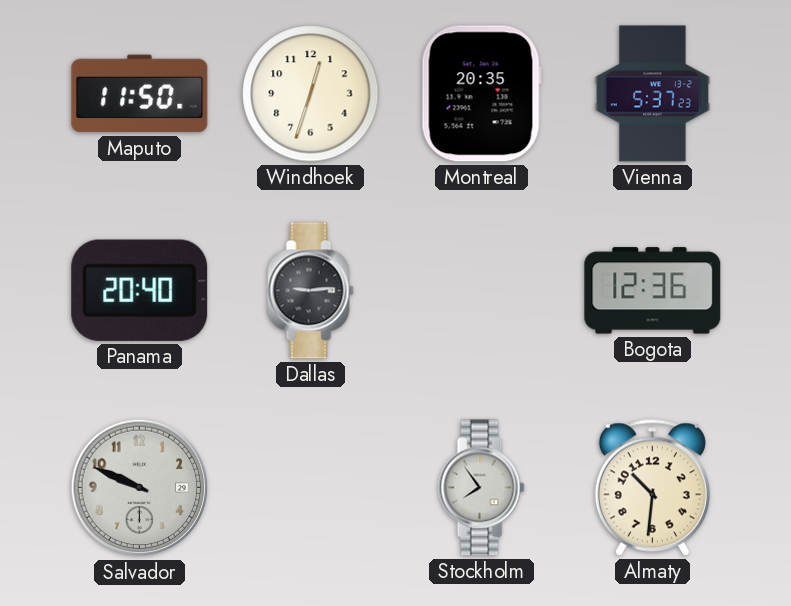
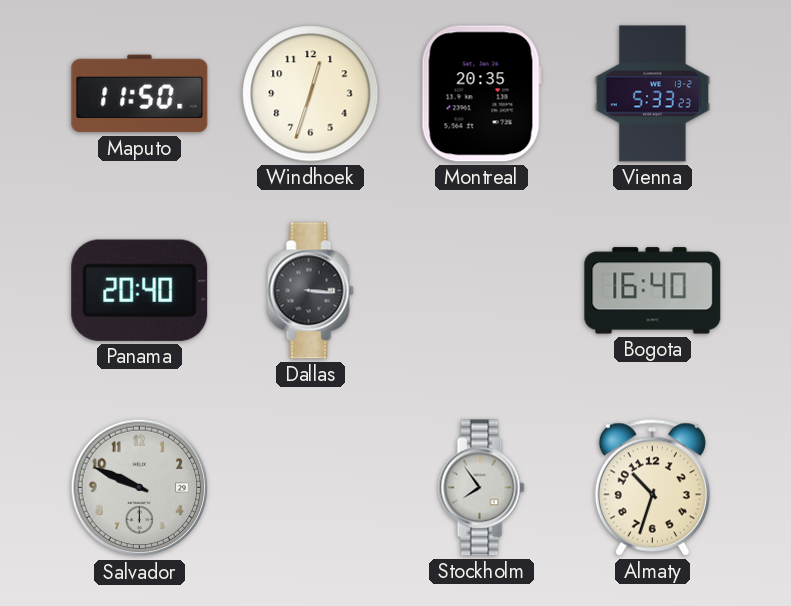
Vienna: 5:37 -> 5:33
Dallas: 9:14 -> 3:16
Bogota: 12:36 -> 16:40
Almaty: 10:31 -> 10:33
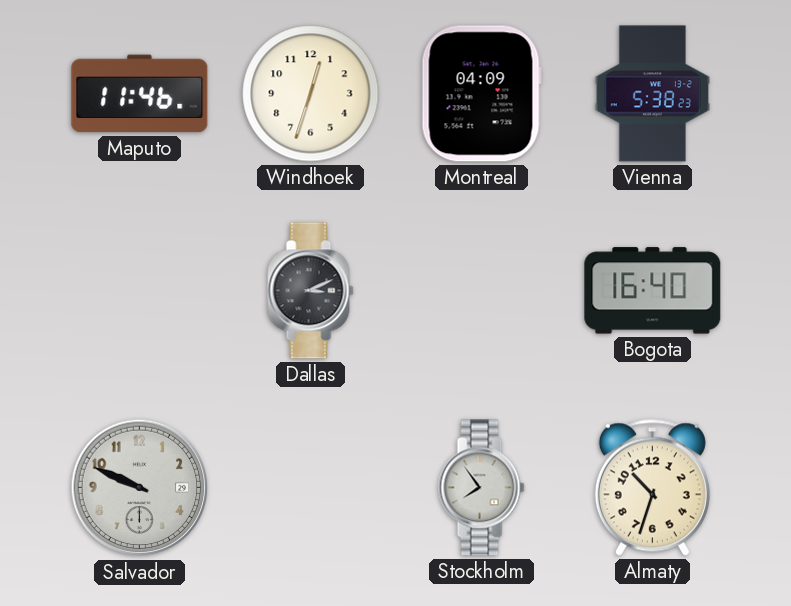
Maputo: 11:50 -> 11:46
Montreal: 20:35 -> 04:09
Vienna: 5:33 -> 5:38
Panama: 20:40 -> none
Dallas: 3:16 -> 3:11
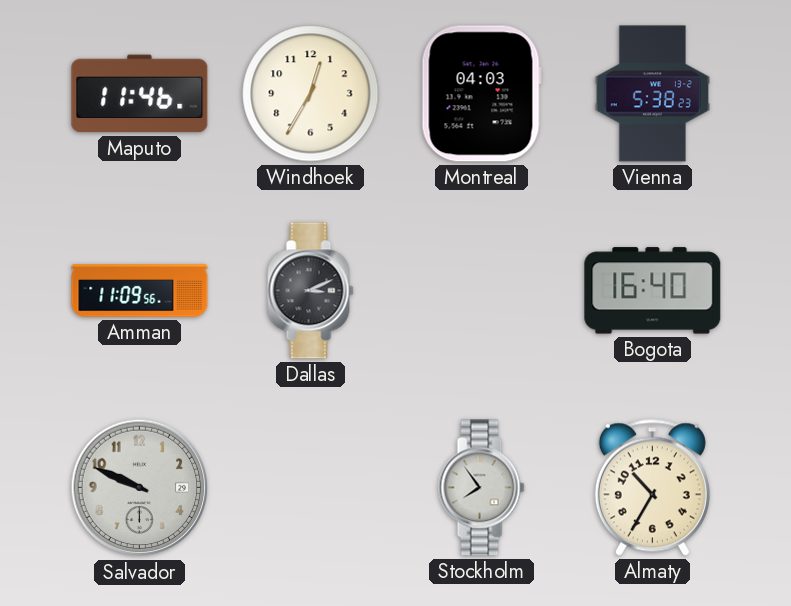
Windhoek: 12:33 -> 12:35
Montreal: 04:09 -> 04:03
Amman: none -> 11:09
Almaty: 10:33 -> 10:35
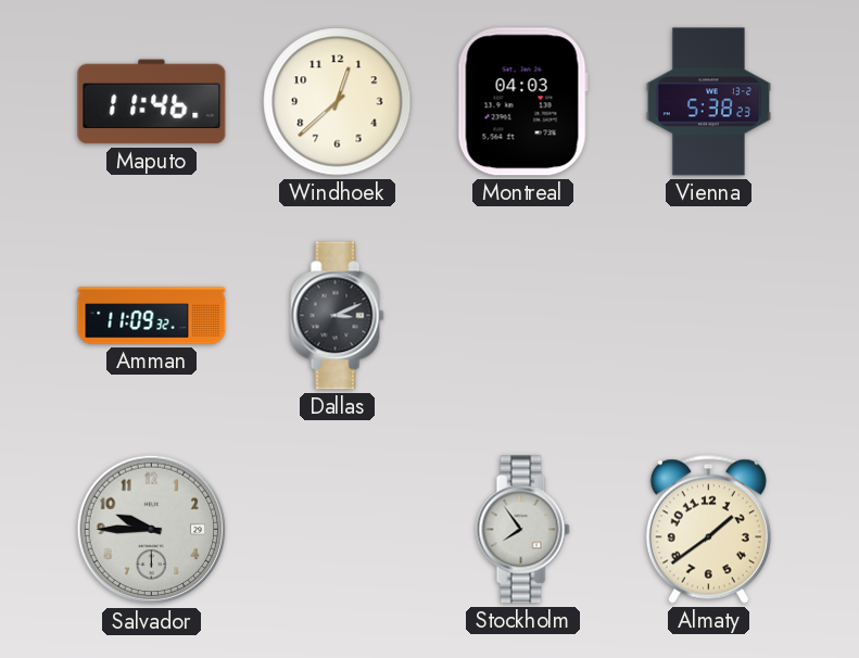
Windhoek: 12:35 -> 12:38
Amman: 11:09:56 -> 11:09:32
Bogota: 16:40 -> none
Salvador: 9:49 -> 9:45
Almaty: 10:35 -> 1:39
